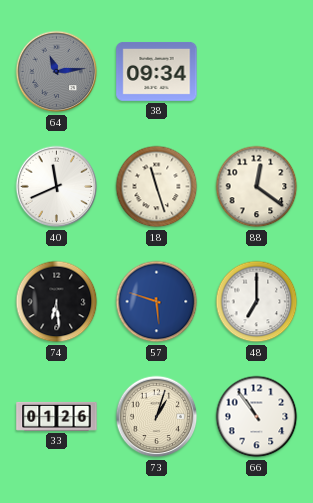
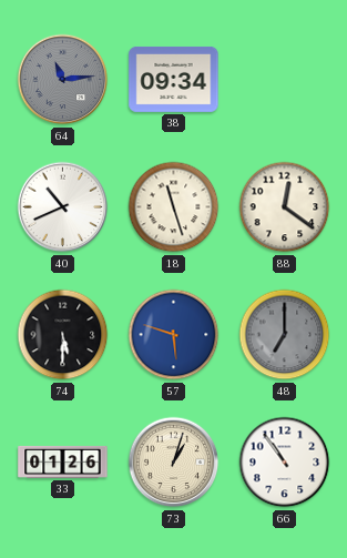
40: 11:41 -> 10:41
74: 6:29 -> 5:30
48 dial: white -> grey
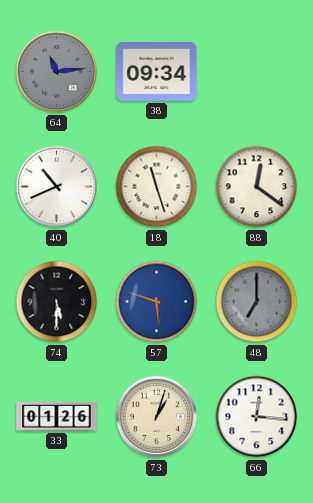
66: 10:54 -> 12:16
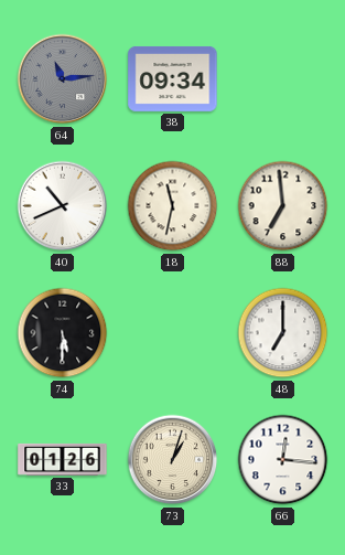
18: 11:27 -> 11:32
88: 12:21 -> 6:59
57: 5:48 -> none
48 dial: grey -> white
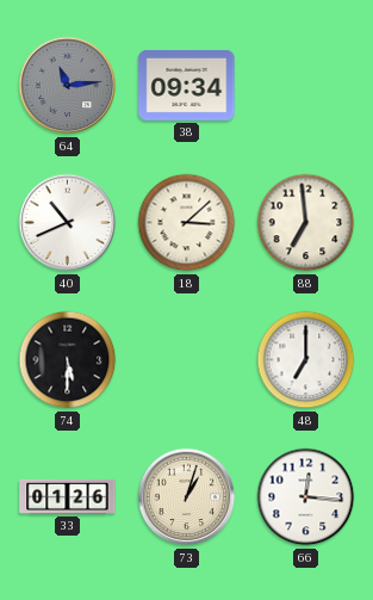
18: 11:32 -> 3:08
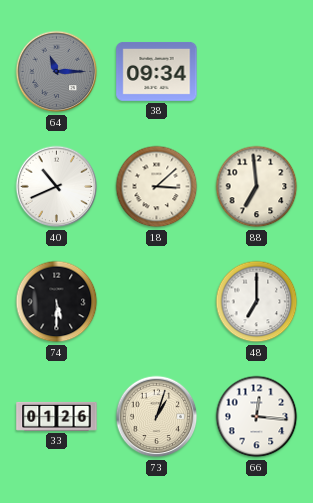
64: 11:14 -> 11:15
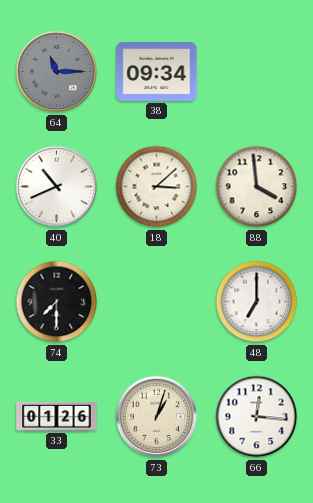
88: 6:59 -> 3:59
74: 5:30 -> 7:30
